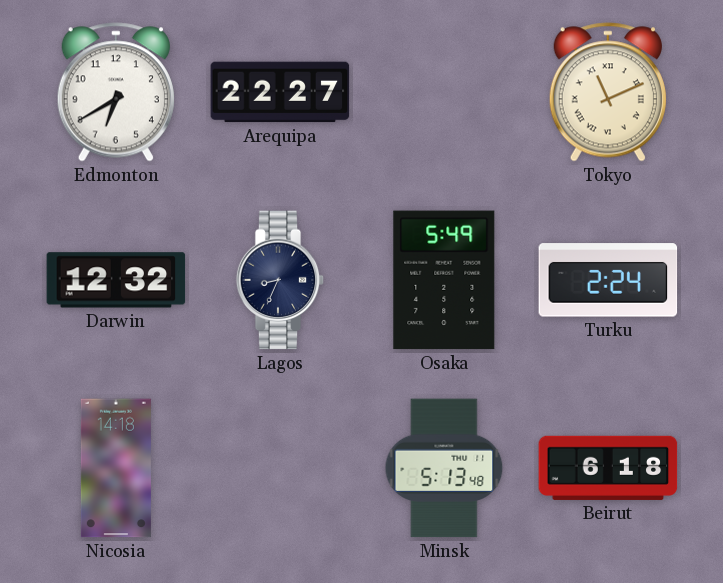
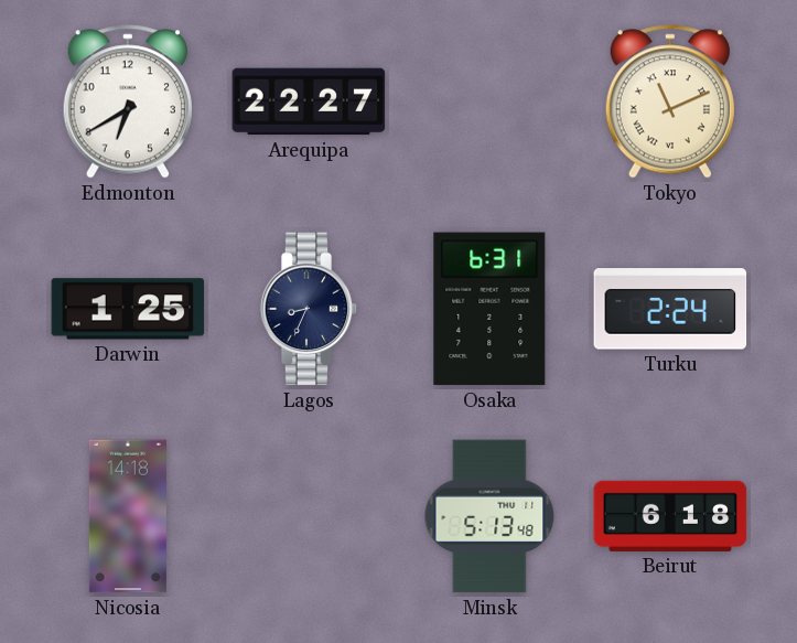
Darwin: 12:32 -> 1:25
Osaka: 5:49 -> 6:31
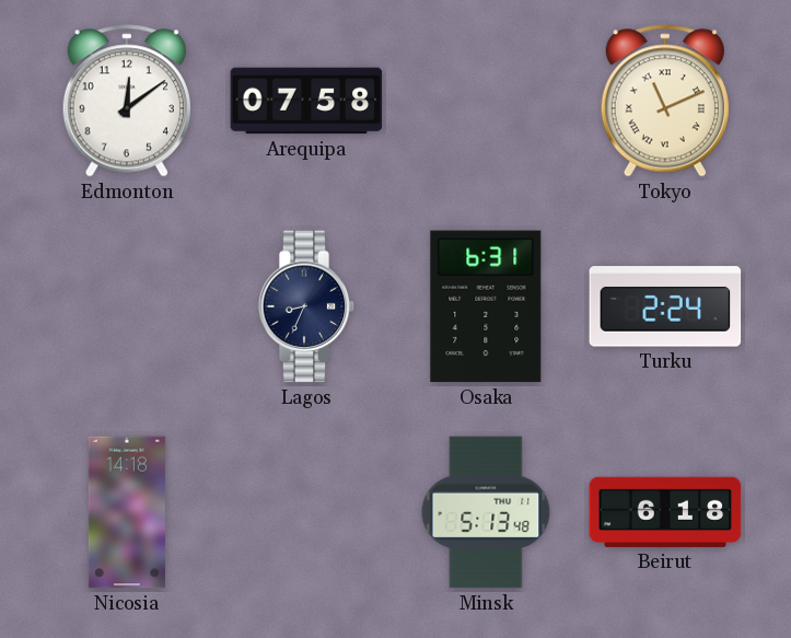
Edmonton: 6:40 -> 12:09
Arequipa: 22:27 -> 07:58
Darwin: 1:25 -> none
